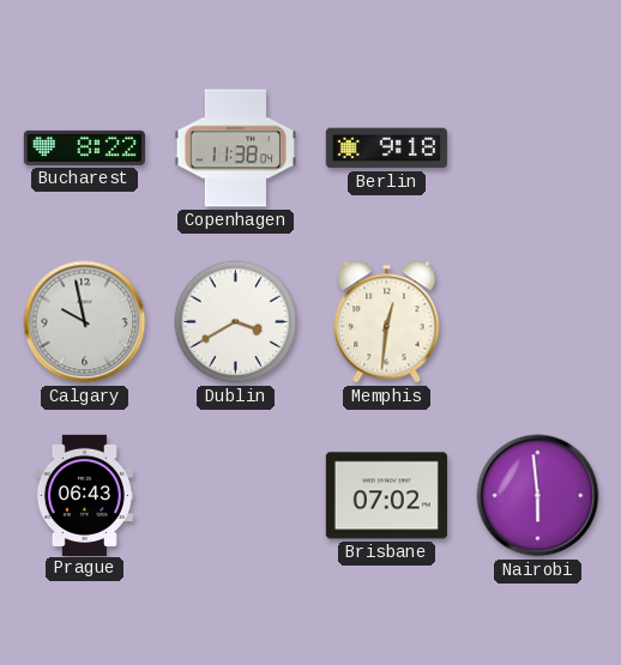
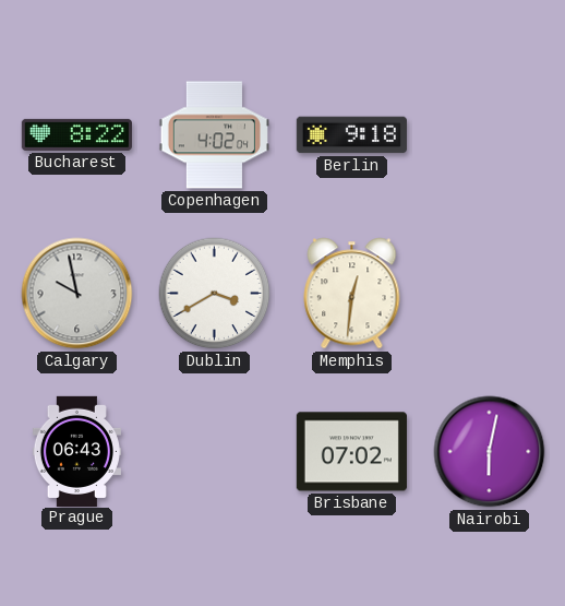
Copenhagen: 11:38 -> 4:02
Nairobi: 5:59 -> 6:02
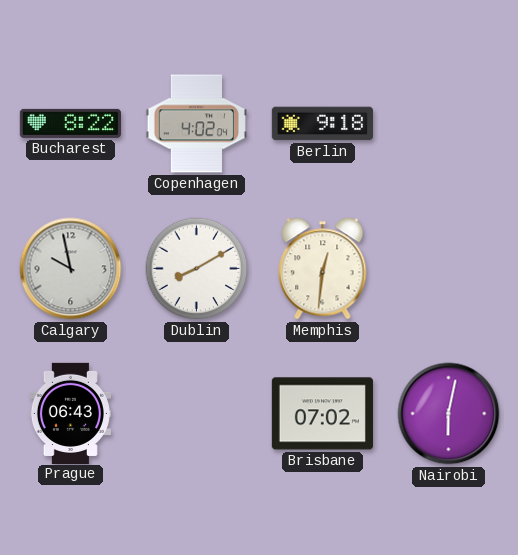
Dublin: 3:40 -> 8:10
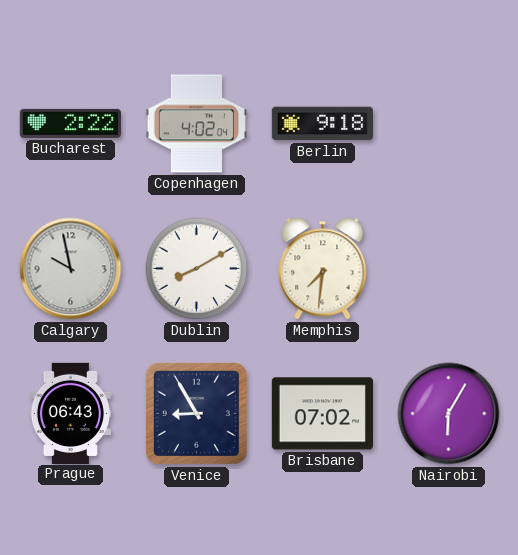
Bucharest: 8:22 -> 2:22
Memphis: 12:31 -> 7:31
Venice: none -> 8:55
Nairobi: 6:02 -> 6:05
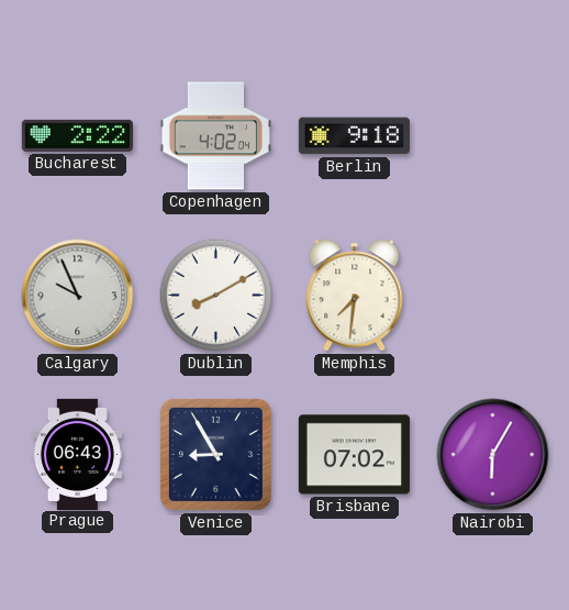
Calgary: 9:58 -> 9:56
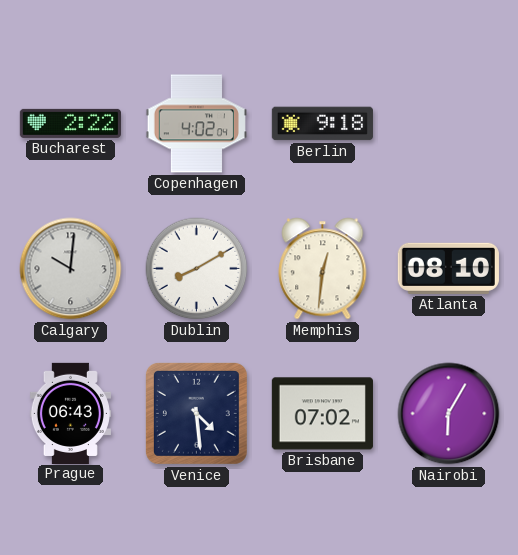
Calgary: 9:56 -> 10:01
Memphis: 7:31 -> 12:31
Atlanta: none -> 08:10
Venice: 8:55 -> 4:29
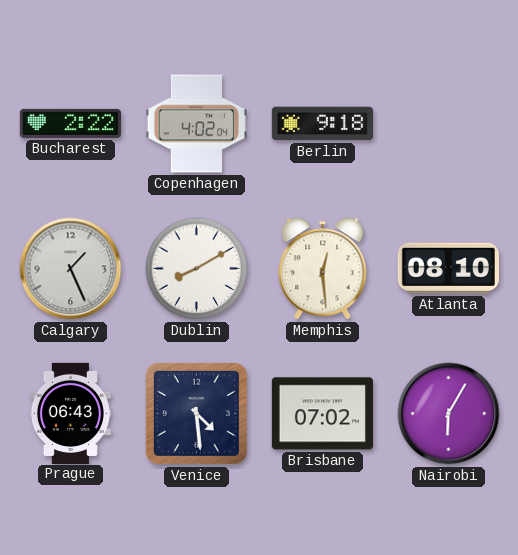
Calgary: 10:01 -> 1:26
Memphis: 12:31 -> 12:29
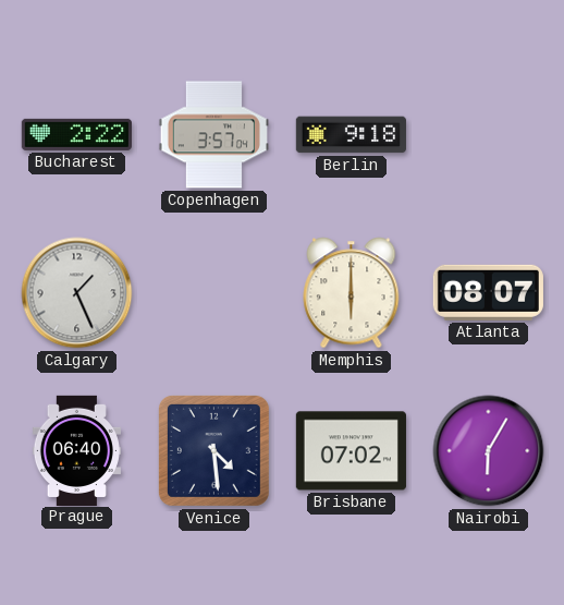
Copenhagen: 4:02 -> 3:57
Dublin: 8:10 -> none
Memphis: 12:29 -> 6:00
Atlanta: 08:10 -> 08:07
Prague: 06:43 -> 06:40
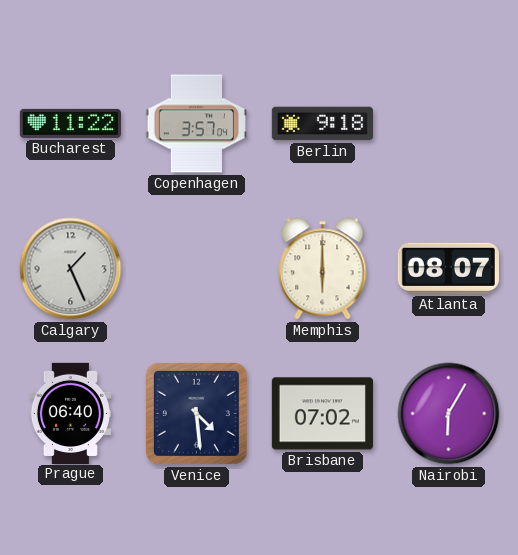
Bucharest: 2:22 -> 11:22
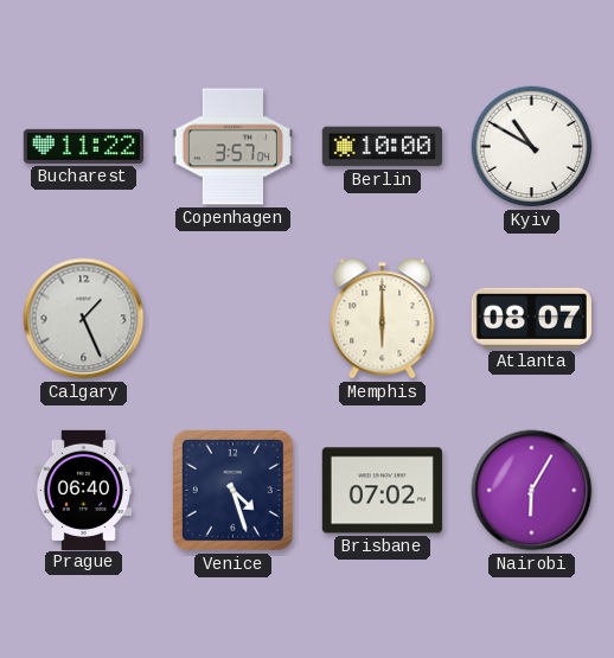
Berlin: 9:18 -> 10:00
Kyiv: none -> 10:50
Venice: 4:29 -> 4:27
